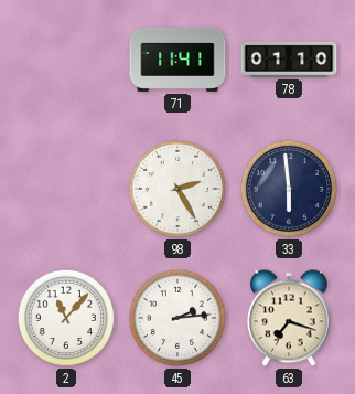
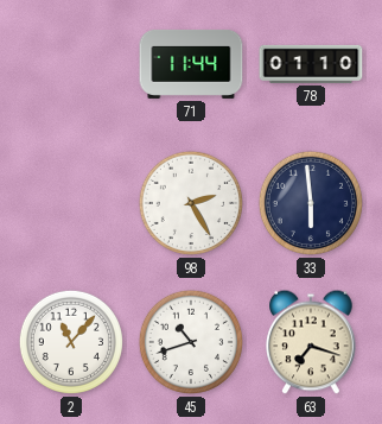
71: 11:41 -> 11:44
45: 2:14 -> 10:42
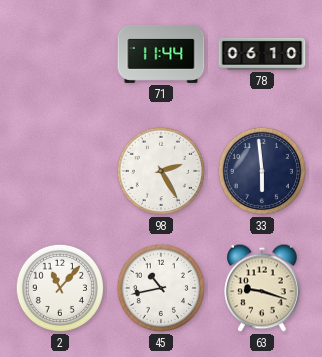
78: 01:10 -> 06:10
45: 10:42 -> 10:43
63: 7:18 -> 9:18
